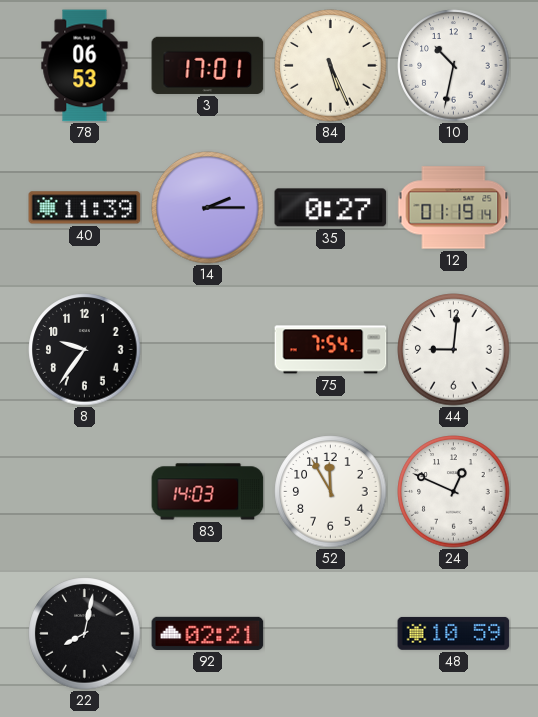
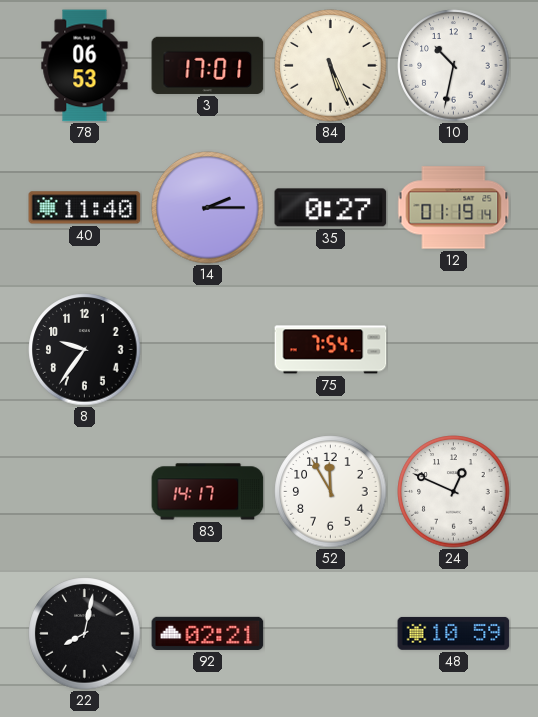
40: 11:39 -> 11:40
44: 9:01 -> none
83: 14:03 -> 14:17
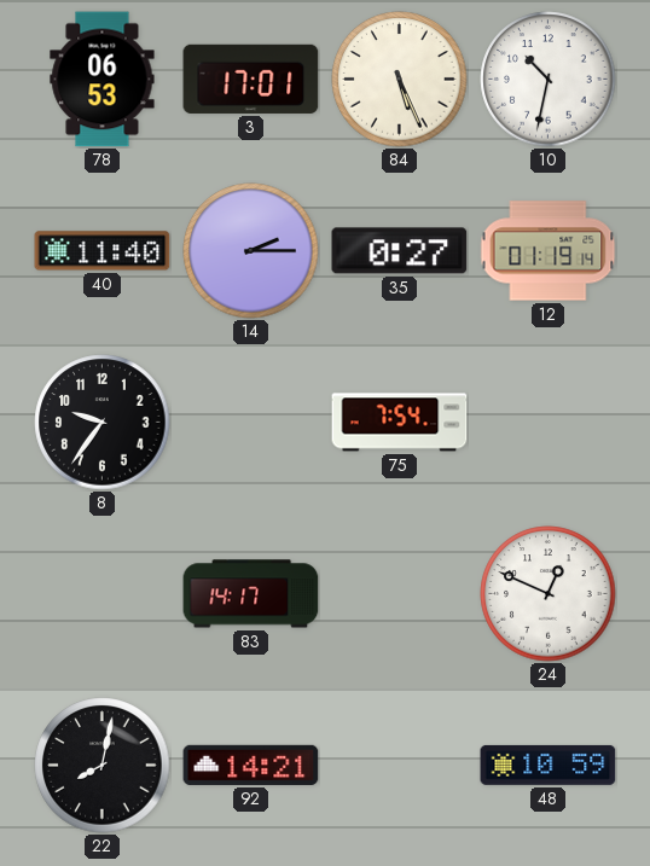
52: 11:55 -> none
92: 02:21 -> 14:21
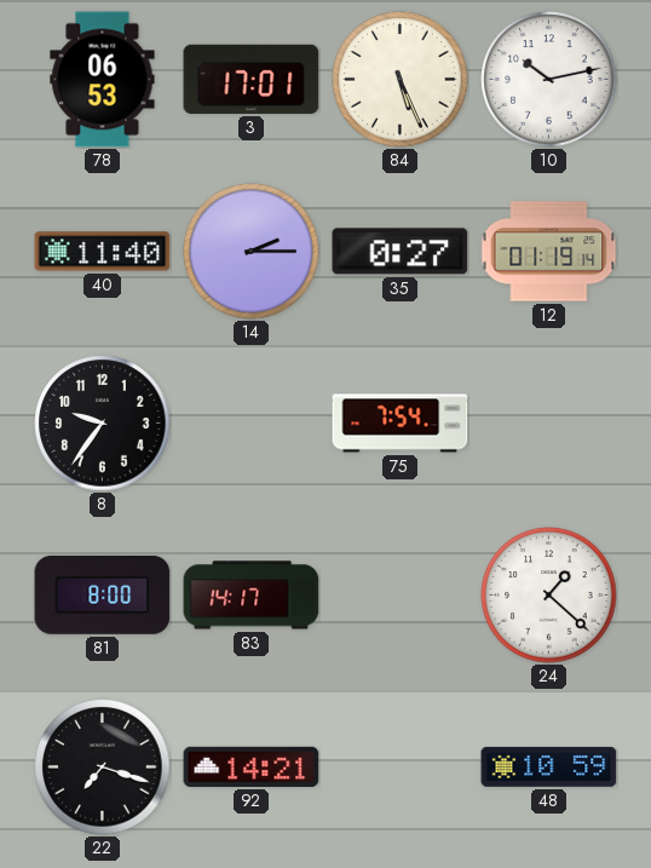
10: 10:32 -> 10:13
81: none -> 8:00
24: 12:49 -> 1:22
22: 8:02 -> 7:18
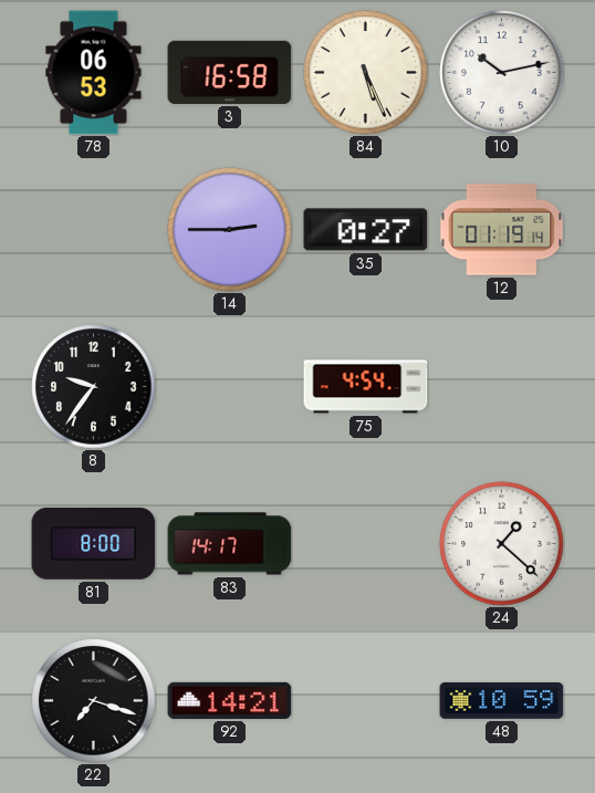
3: 17:01 -> 16:58
40: 11:40 -> none
14: 2:15 -> 2:45
75: 7:54 -> 4:54
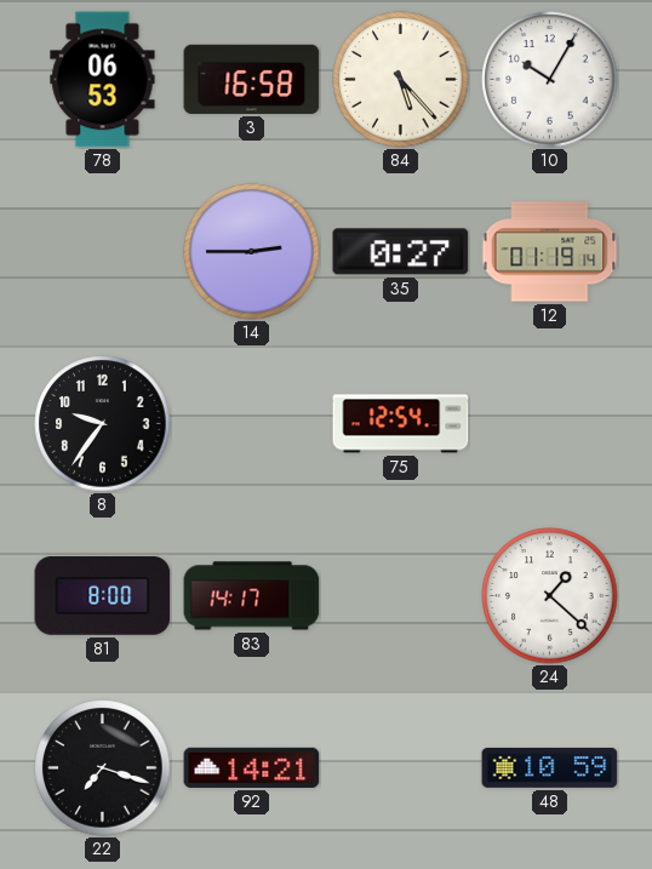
84: 5:26 -> 5:23
10: 10:13 -> 10:05
75: 4:54 -> 12:54
